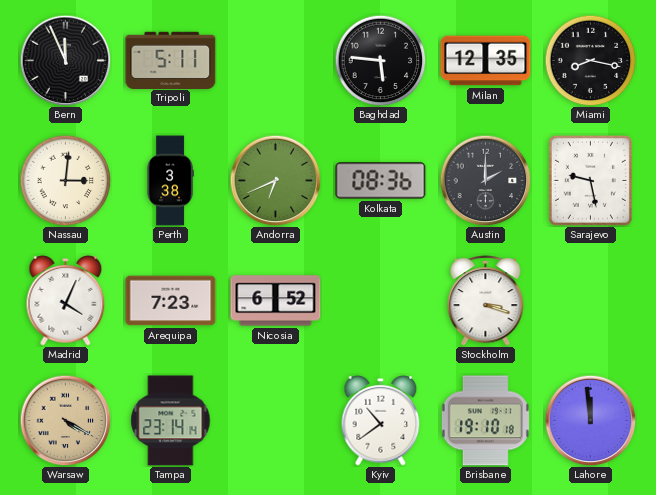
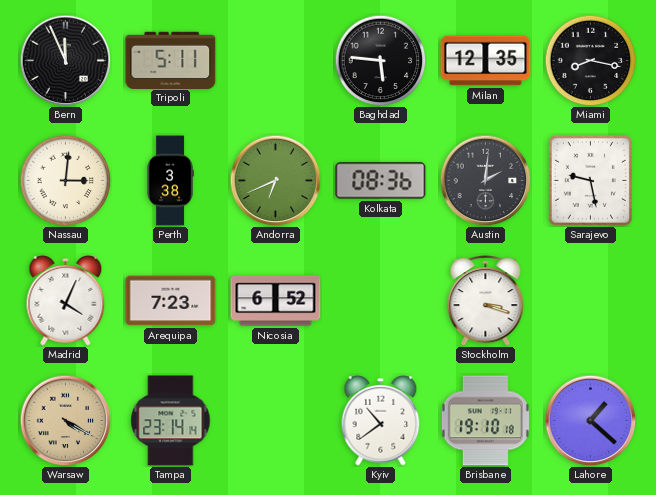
Austin: 2:00 -> 2:01
Lahore: 11:59 -> 1:22
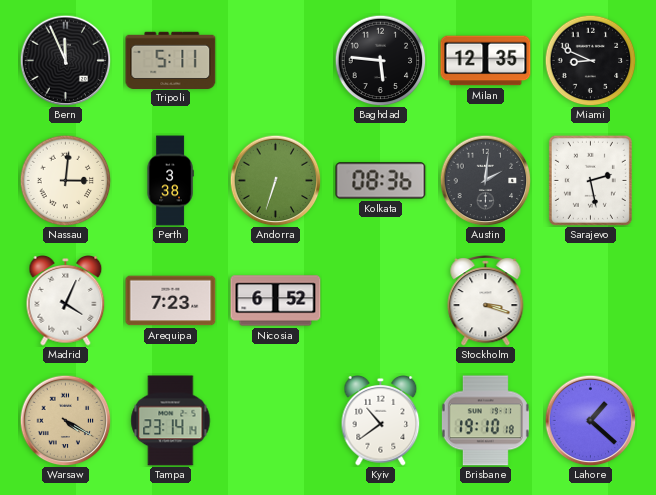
Miami: 8:17 -> 8:49
Andorra: 6:41 -> 6:33
Sarajevo: 9:28 -> 2:28
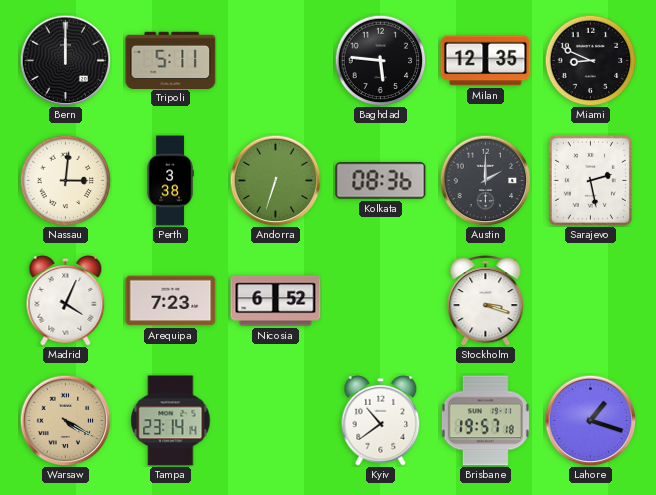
Bern: 11:56 -> 12:00
Austin: 2:01 -> 2:00
Brisbane: 19:10 -> 19:57
Lahore: 1:22 -> 1:18
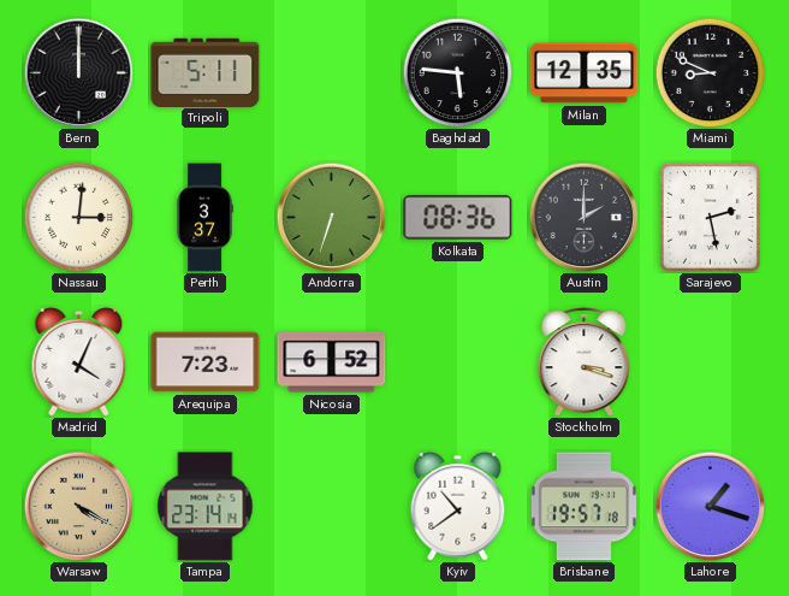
Perth: 3:38 -> 3:37
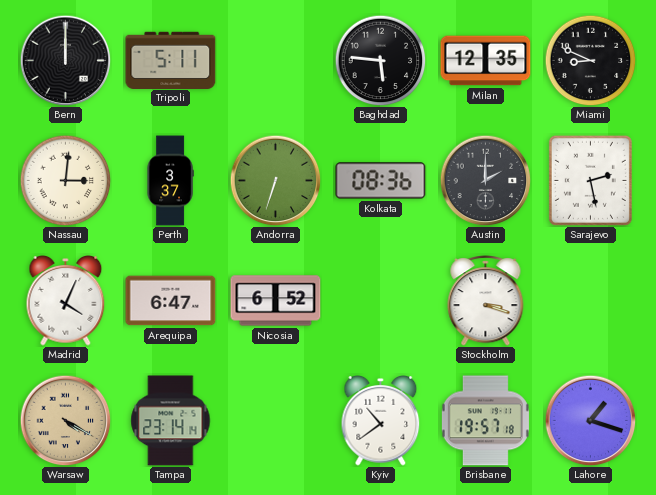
Arequipa: 7:23 -> 6:47
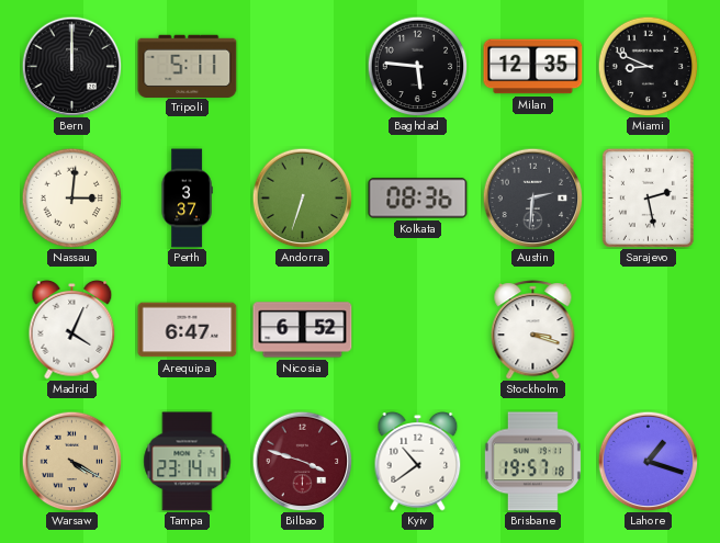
Austin: 2:00 -> 2:31
Bilbao: none -> 3:48
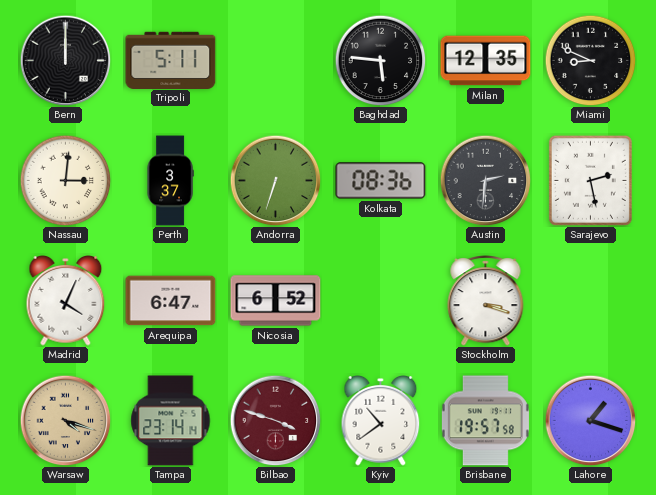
Warsaw: 4:20 -> 4:18
Brisbane: 19:57:18 -> 19:57:58
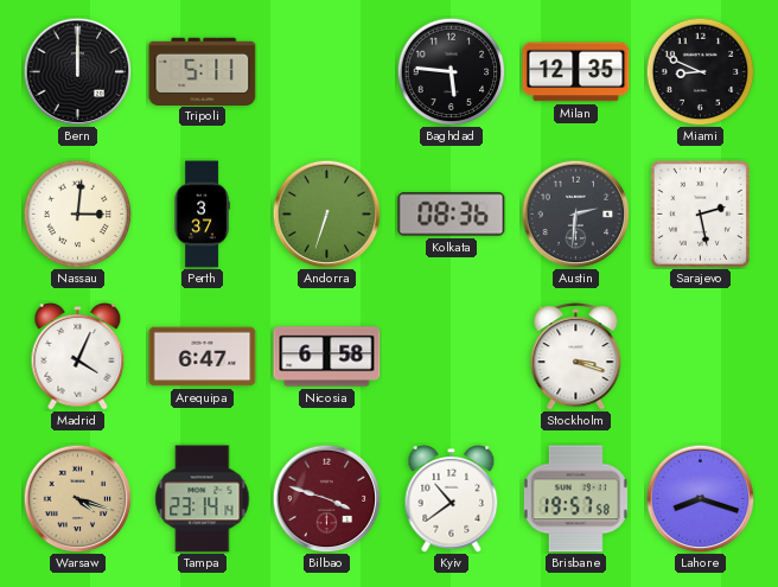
Nicosia: 6:52 -> 6:58
Lahore: 1:18 -> 8:18
